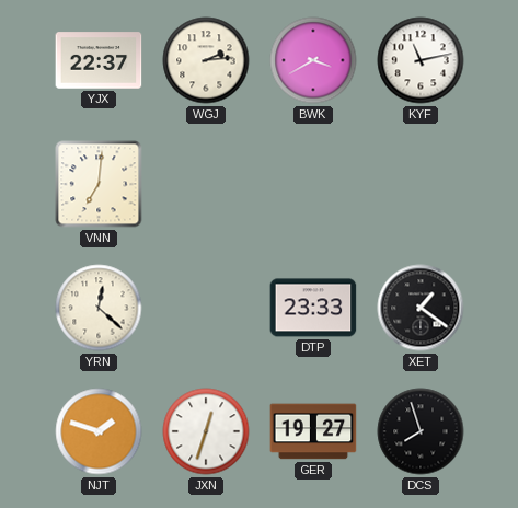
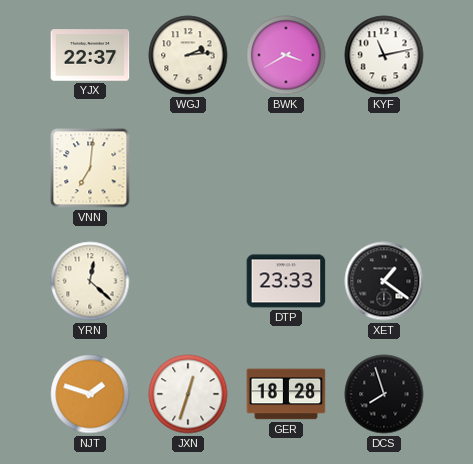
GER: 19:27 -> 18:28
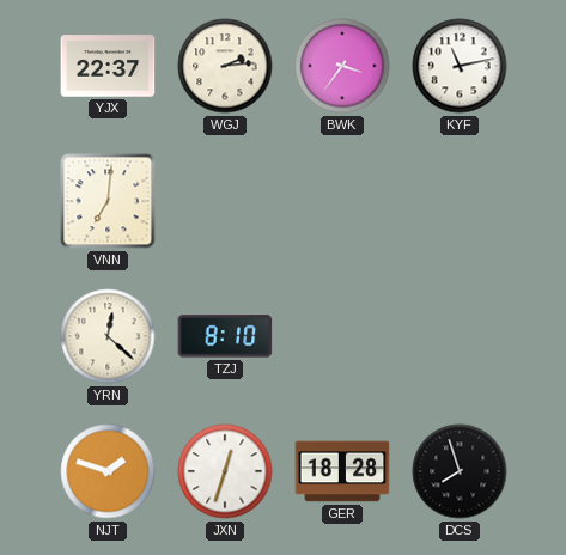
BWK: 3:40 -> 3:36
TZJ: none -> 8:10
DTP: 23:33 -> none
XET: 1:21 -> none
